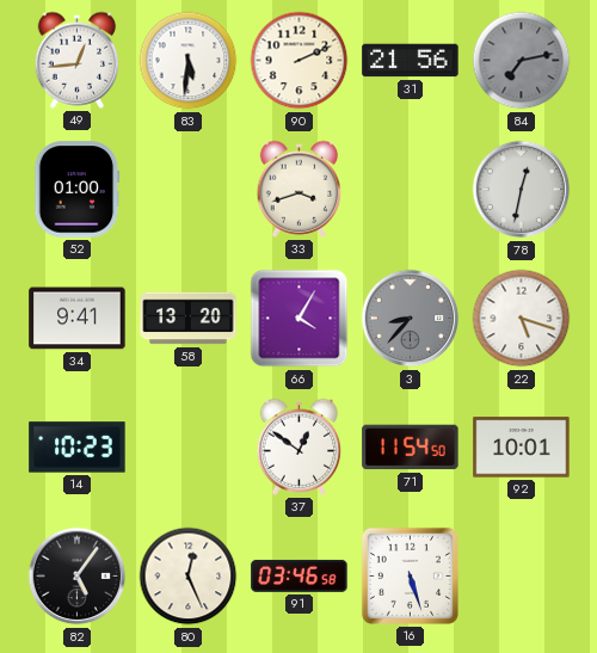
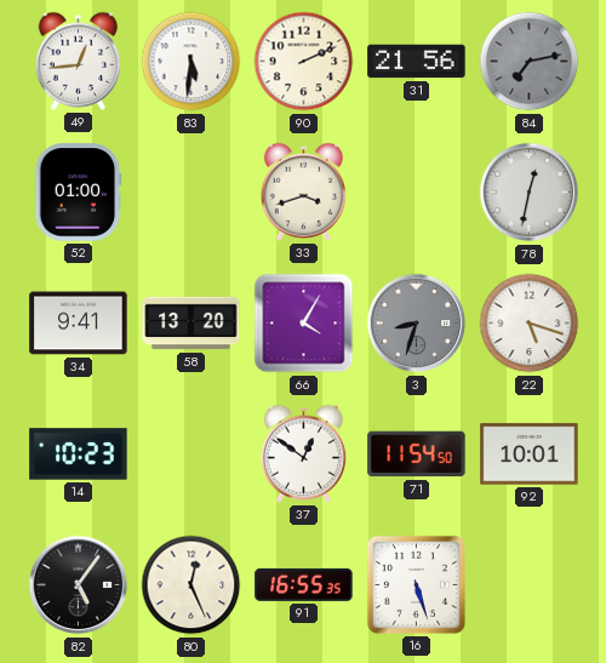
3: 8:37 -> 8:33
91: 03:46 -> 16:55
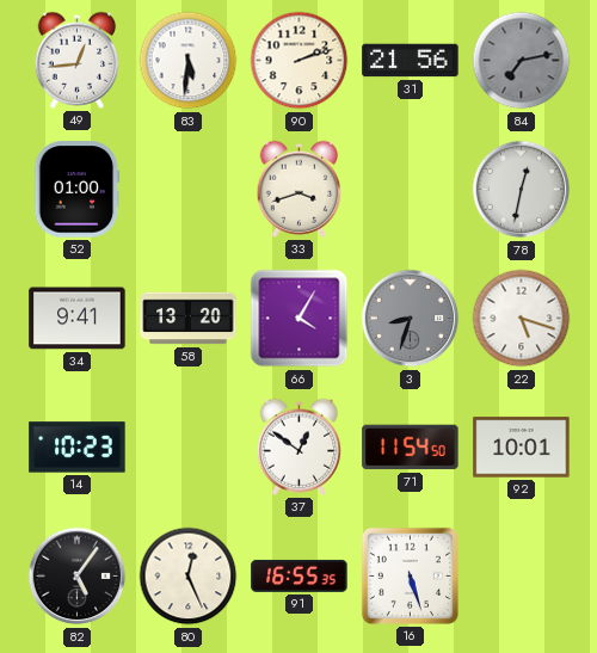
90: 2:11 -> 2:12
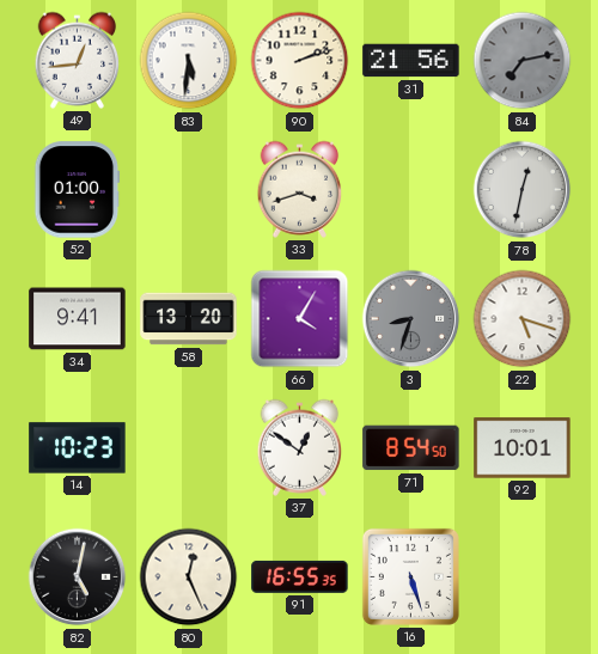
71: 11:54 -> 8:54
82: 5:06 -> 5:02
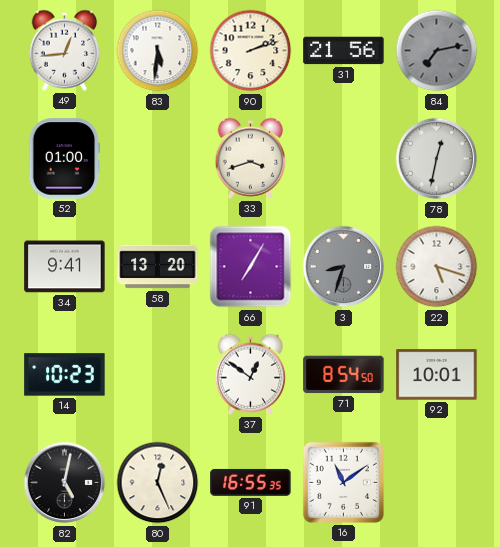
66: 4:05 -> 7:05
16: 5:27 -> 11:09
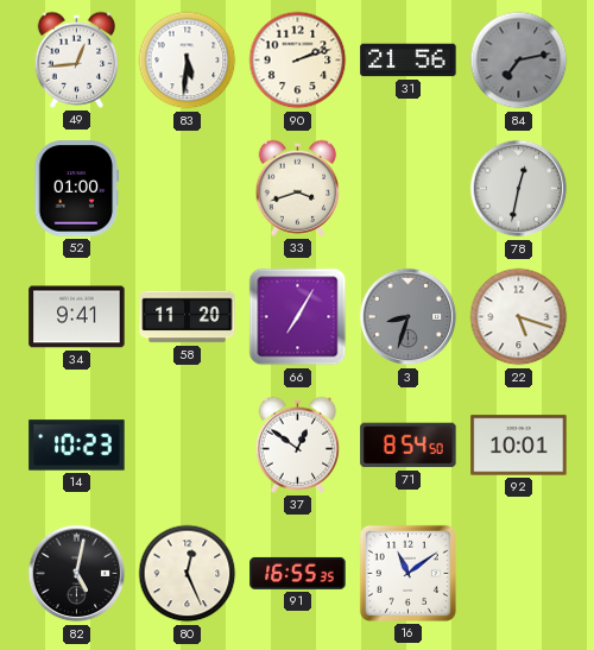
58: 13:20 -> 11:20
